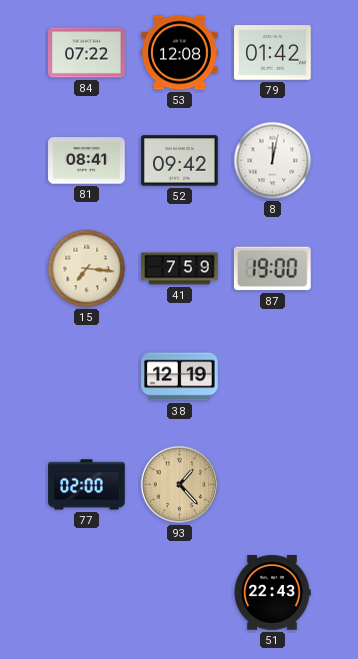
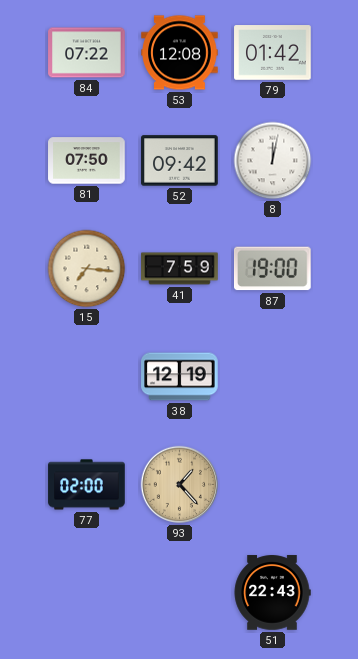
81: 08:41 -> 07:50
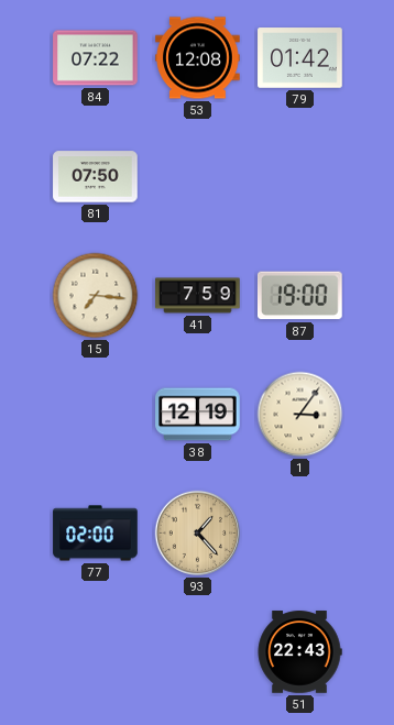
52: 09:42 -> none
8: 12:02 -> none
1: none -> 3:06
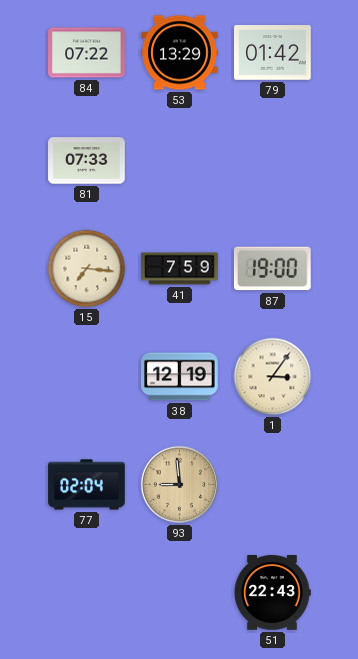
53: 12:08 -> 13:29
81: 07:50 -> 07:33
77: 02:00 -> 02:04
93: 1:23 -> 8:59
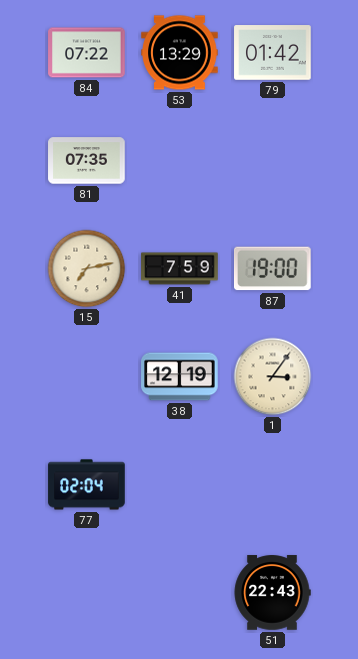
81: 07:33 -> 07:35
15: 7:16 -> 7:13
93: 8:59 -> none
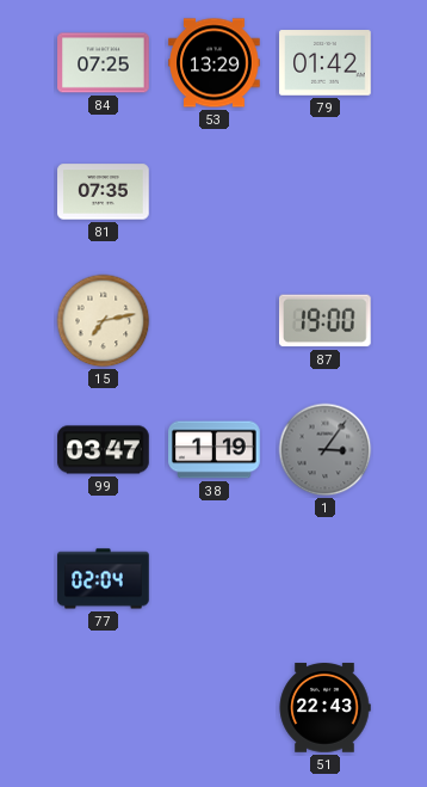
84: 07:22 -> 07:25
41: 7:59 -> none
99: none -> 03:47
38: 12:19 -> 1:19
1 dial: cream -> grey
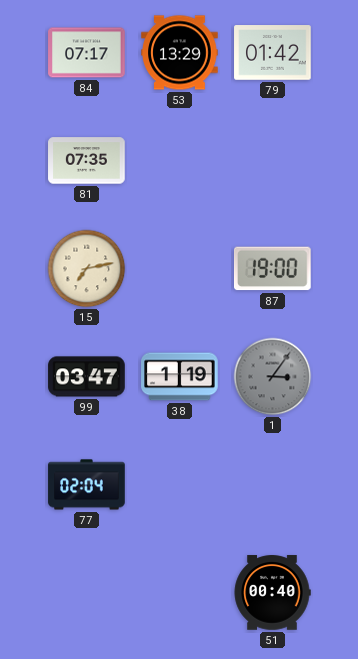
84: 07:25 -> 07:17
51: 22:43 -> 00:40
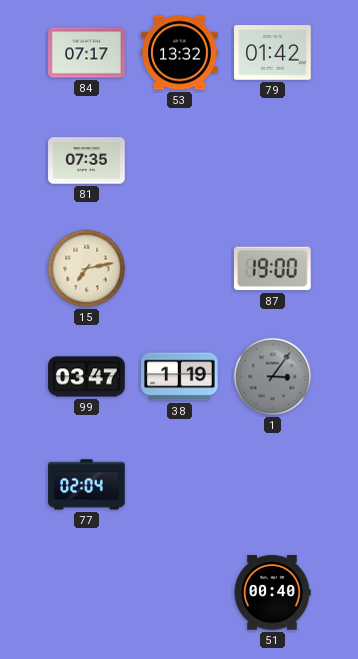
53: 13:29 -> 13:32
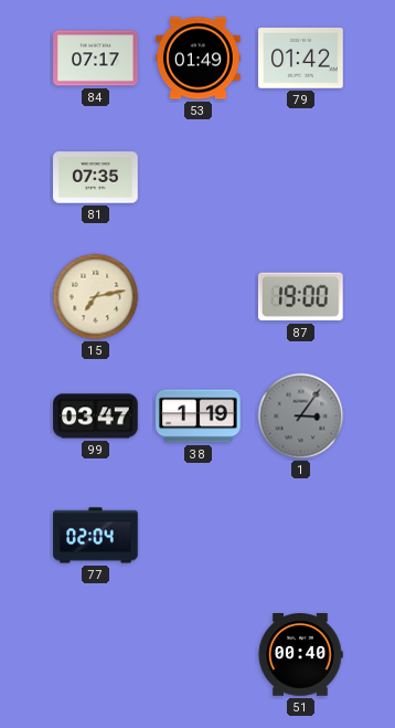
53: 13:32 -> 01:49
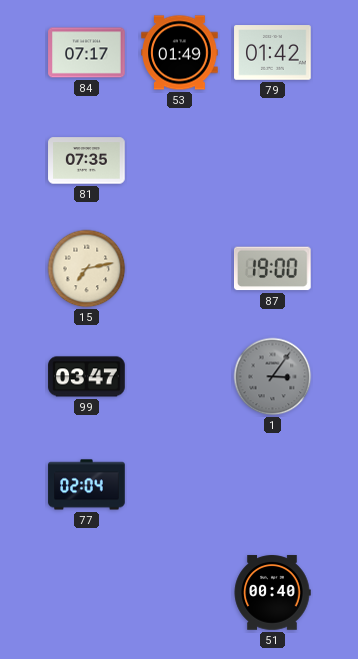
38: 1:19 -> none
